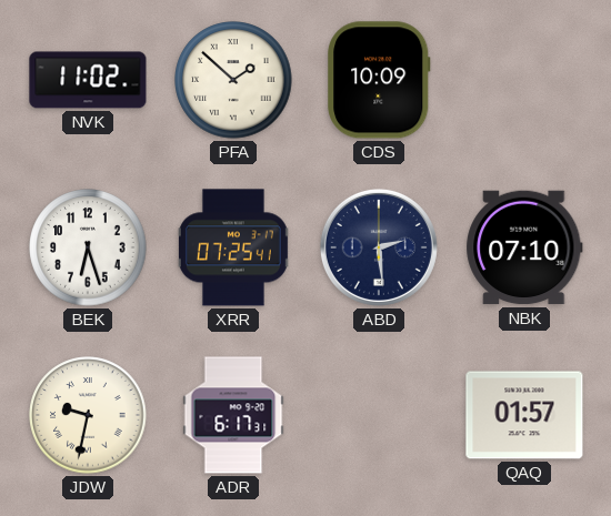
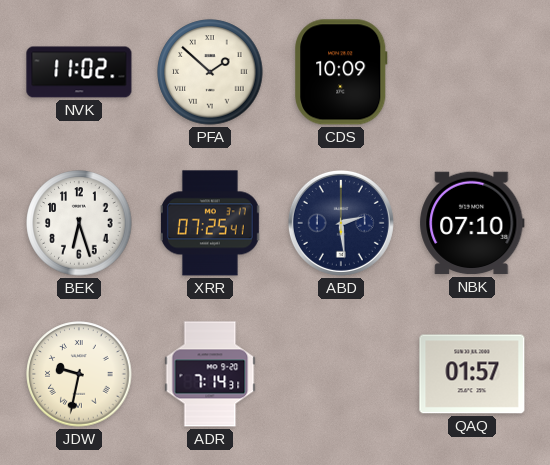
ADR: 6:17 -> 7:14
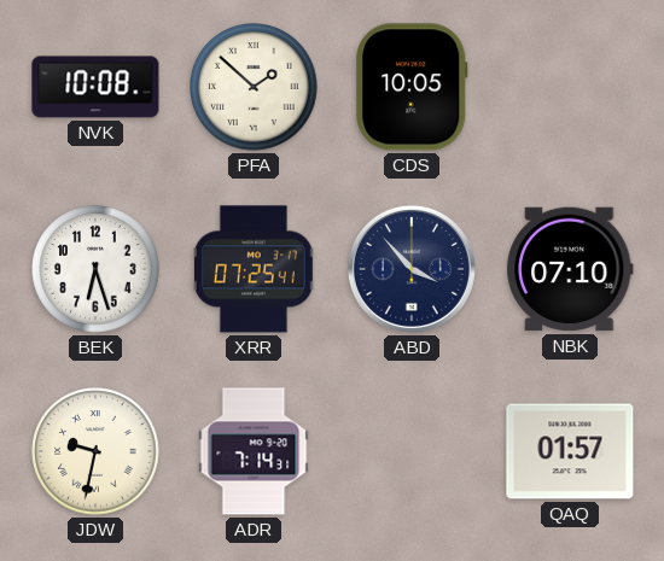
NVK: 11:02 -> 10:08
CDS: 10:09 -> 10:05
ABD: 2:29 -> 3:53
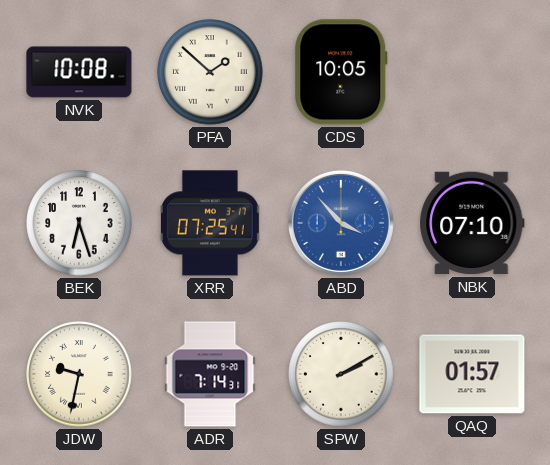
ABD dial: navy -> blue
SPW: none -> 2:10
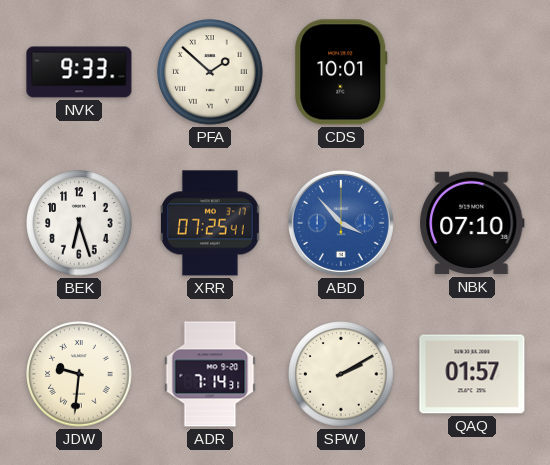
NVK: 10:08 -> 9:33
CDS: 10:05 -> 10:01
JDW: 9:32 -> 9:31
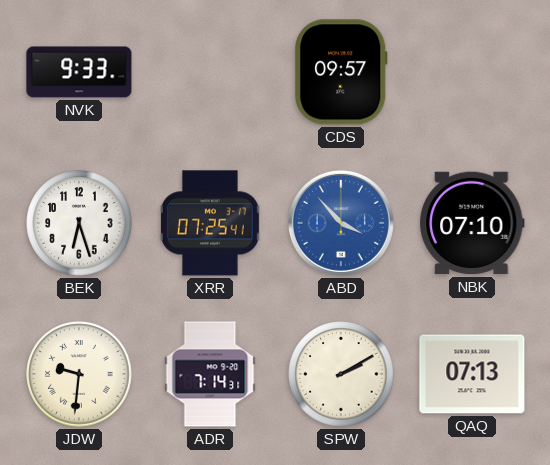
PFA: 1:52 -> none
CDS: 10:01 -> 09:57
QAQ: 01:57 -> 07:13
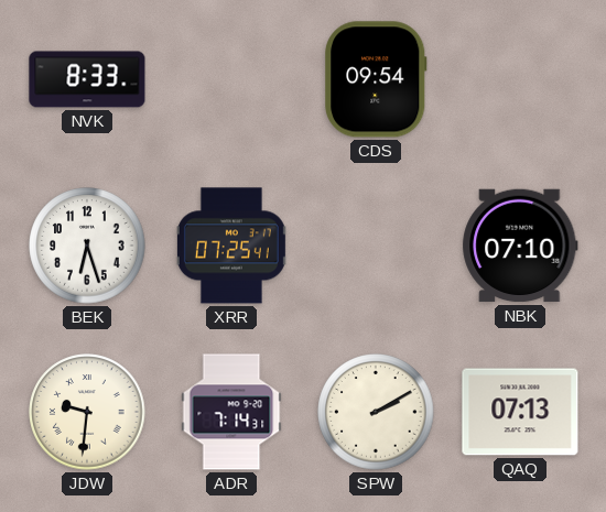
NVK: 9:33 -> 8:33
CDS: 09:57 -> 09:54
ABD: 3:53 -> none
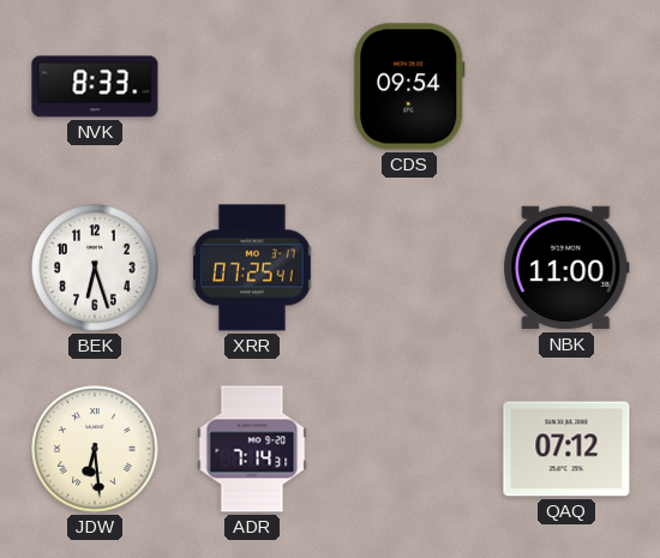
NBK: 07:10 -> 11:00
JDW: 9:31 -> 6:29
SPW: 2:10 -> none
QAQ: 07:13 -> 07:12
